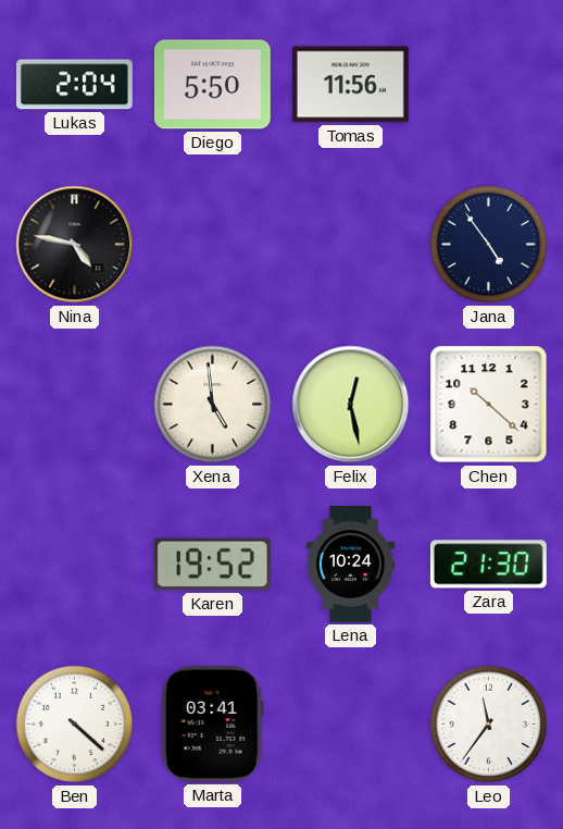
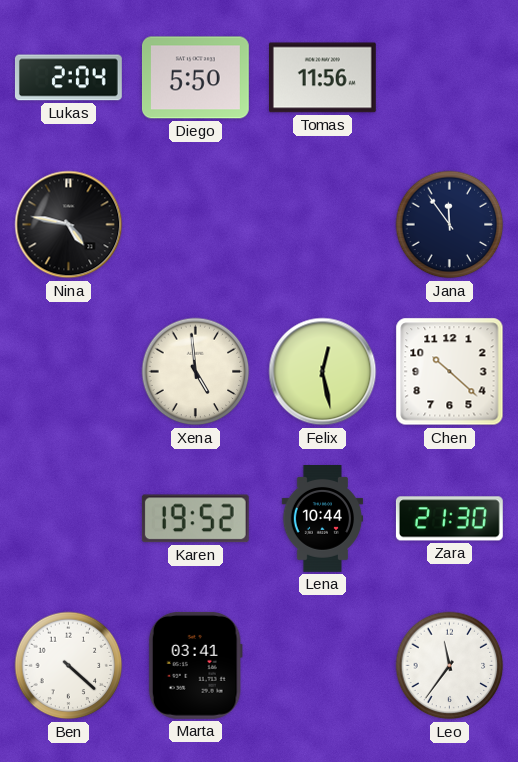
Jana: 4:54 -> 11:54
Lena: 10:24 -> 10:44
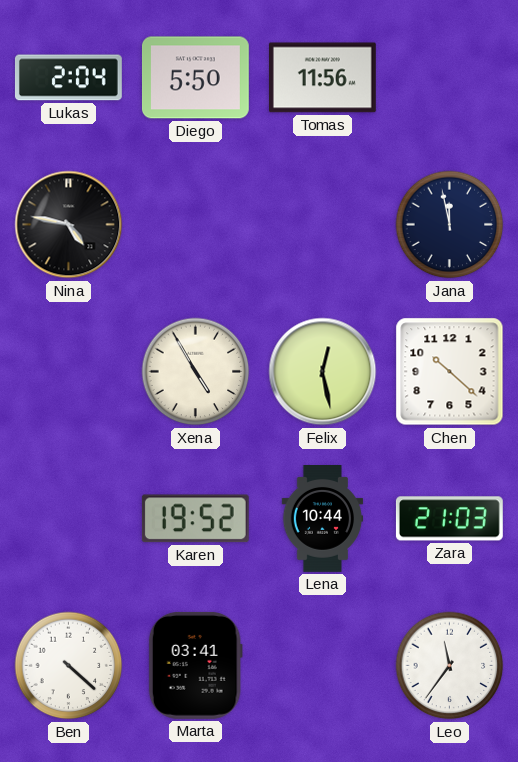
Jana: 11:54 -> 11:58
Xena: 4:59 -> 4:55
Zara: 21:30 -> 21:03
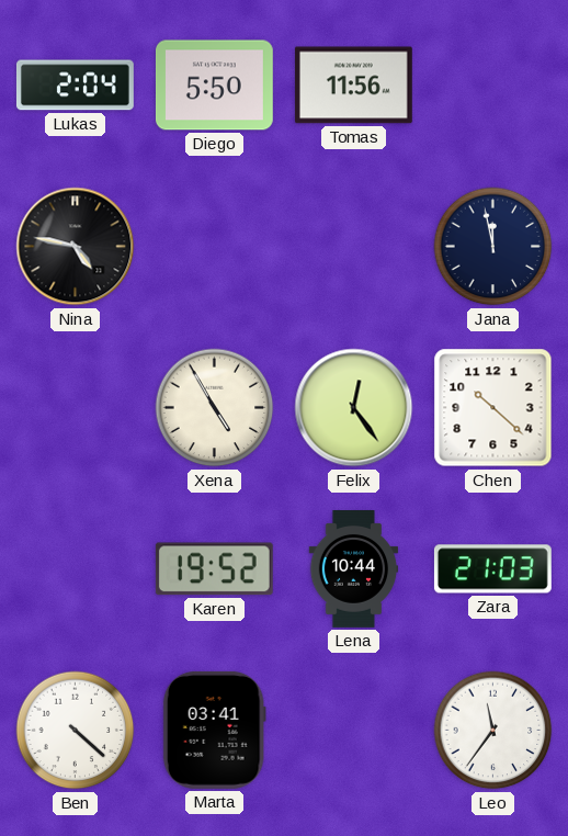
Felix: 12:28 -> 12:24
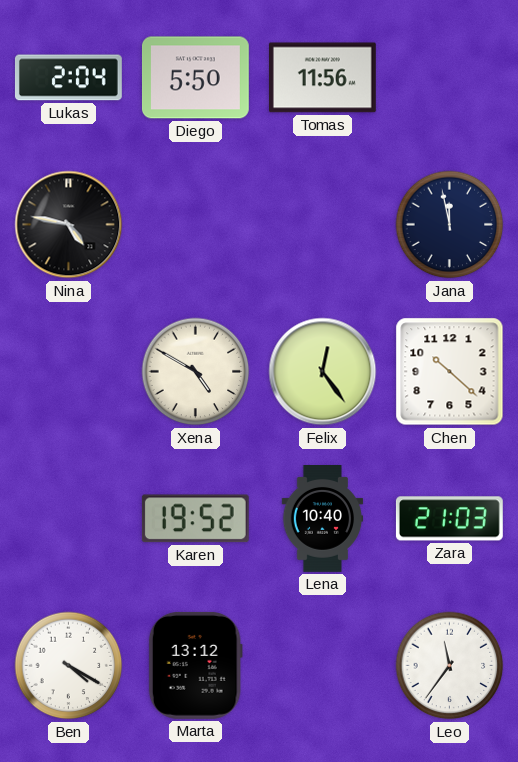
Xena: 4:55 -> 4:50
Lena: 10:44 -> 10:40
Ben: 4:22 -> 4:20
Marta: 03:41 -> 13:12
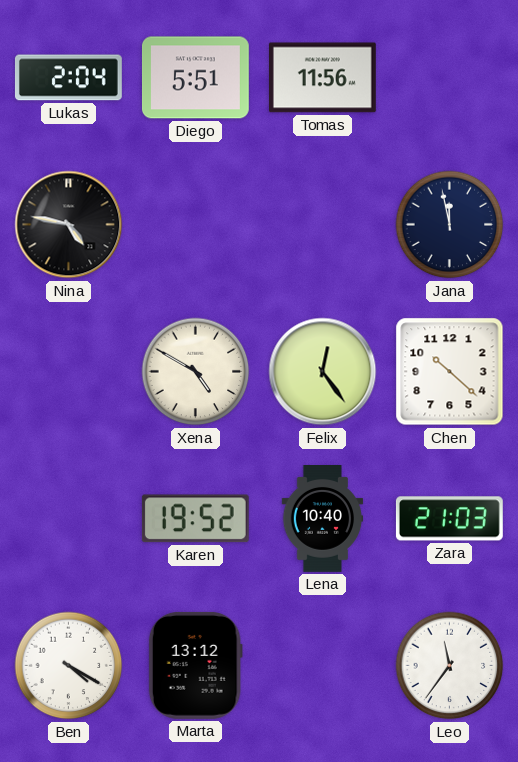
Diego: 5:50 -> 5:51
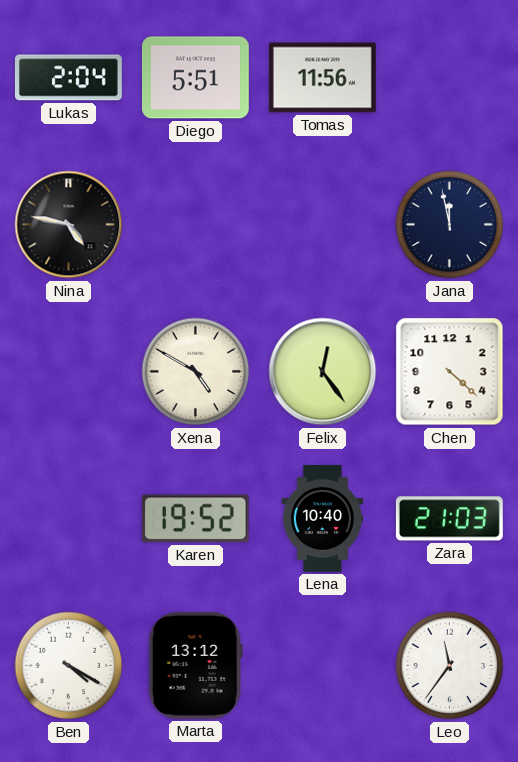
Chen: 10:22 -> 4:22
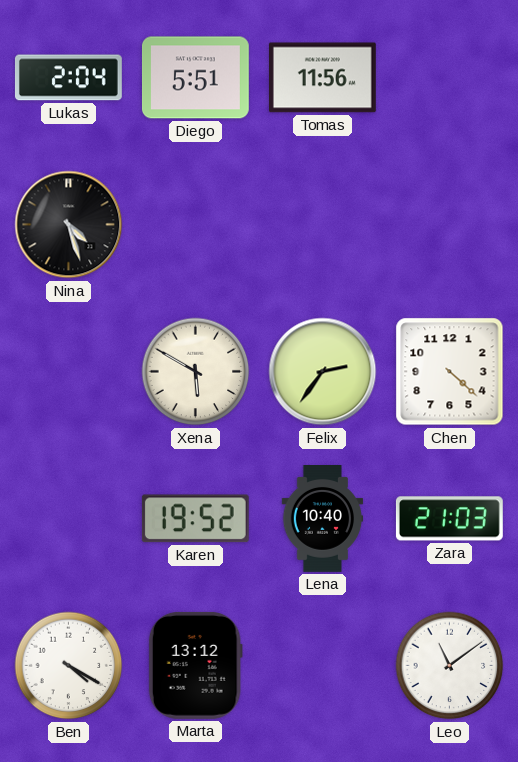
Nina: 4:47 -> 4:27
Jana: 11:58 -> none
Xena: 4:50 -> 5:50
Felix: 12:24 -> 2:36
Leo: 11:36 -> 11:09
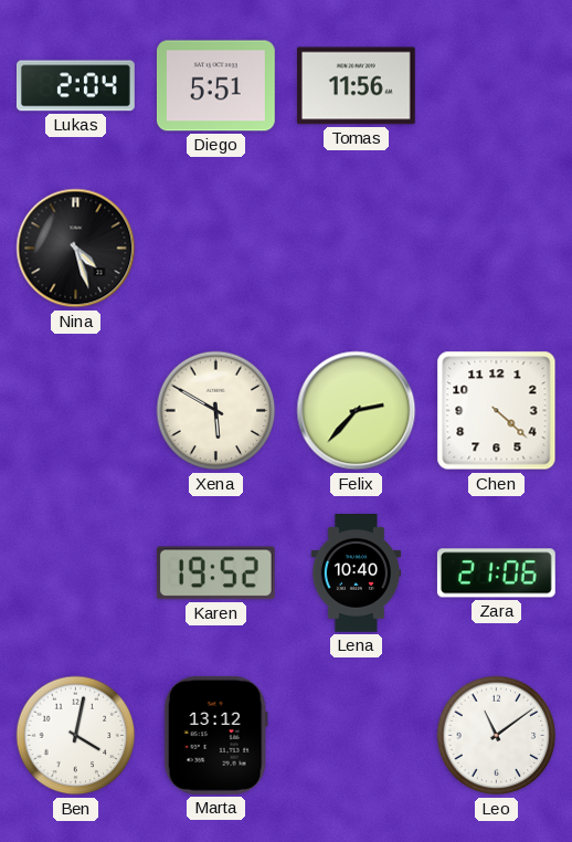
Felix: 2:36 -> 2:37
Zara: 21:03 -> 21:06
Ben: 4:20 -> 4:02
